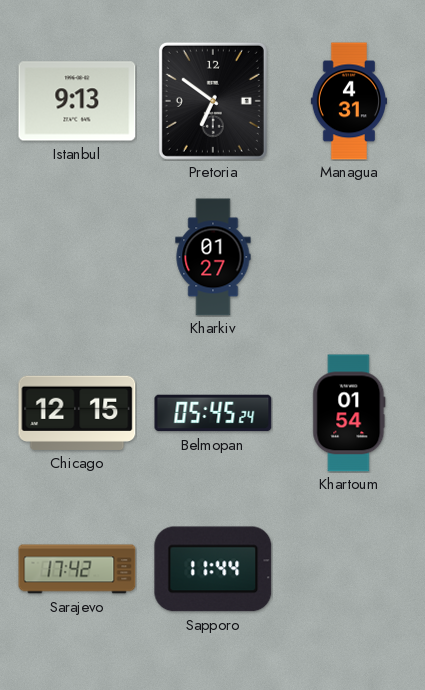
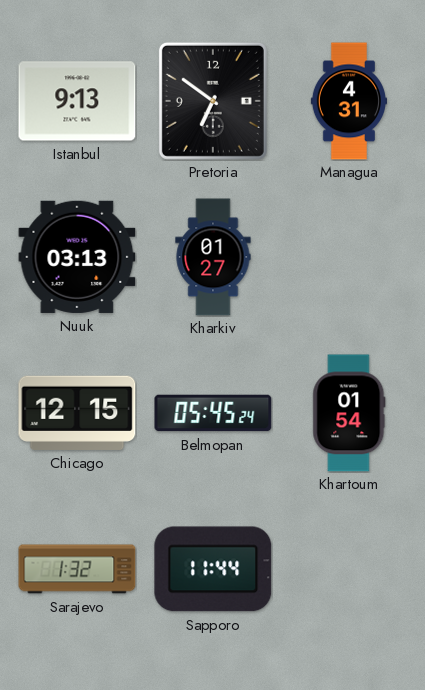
Nuuk: none -> 03:13
Sarajevo: 17:42 -> 1:32
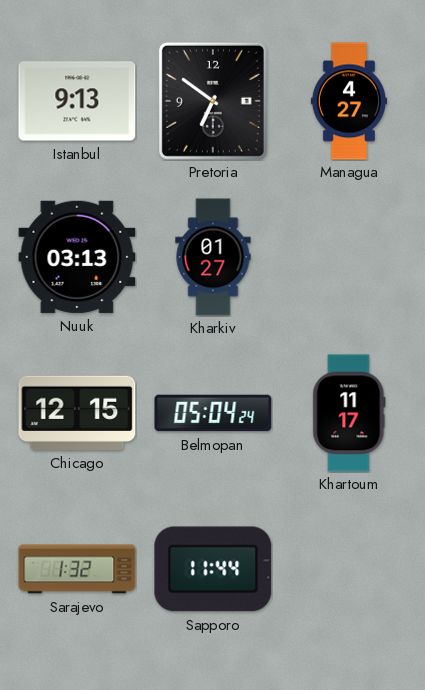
Managua: 4:31 -> 4:27
Belmopan: 05:45 -> 05:04
Khartoum: 01:54 -> 11:17
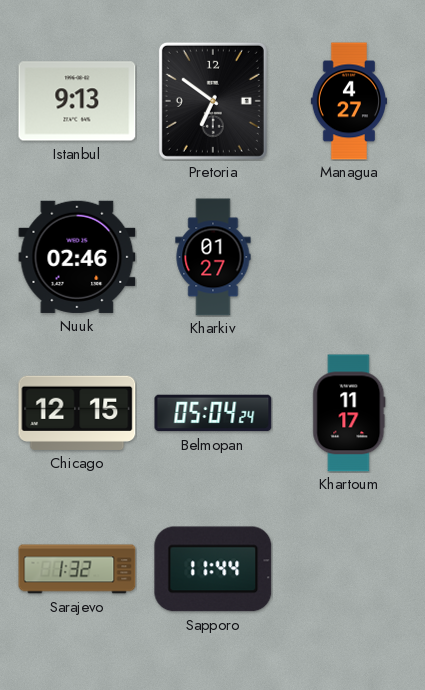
Nuuk: 03:13 -> 02:46
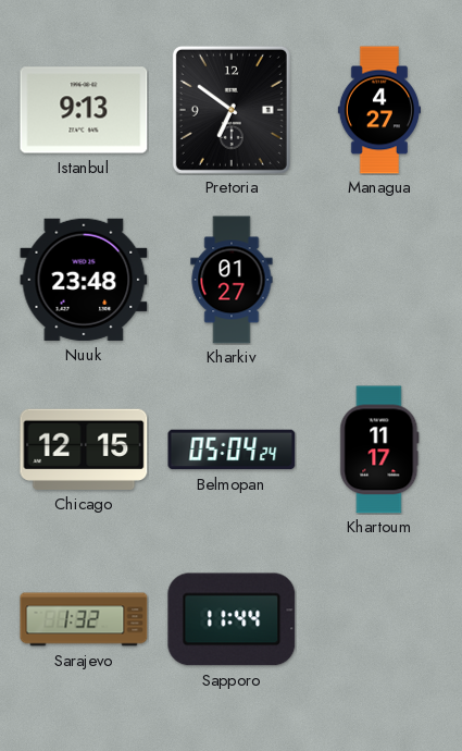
Nuuk: 02:46 -> 23:48
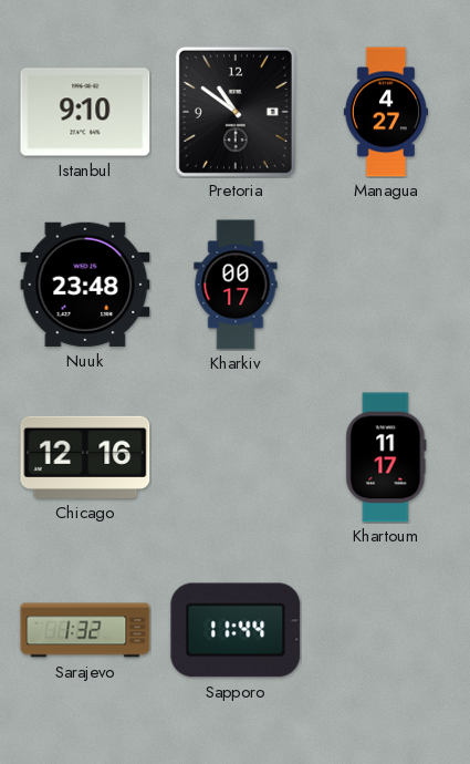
Istanbul: 9:13 -> 9:10
Pretoria: 6:51 -> 10:51
Kharkiv: 01:27 -> 00:17
Chicago: 12:15 -> 12:16
Belmopan: 05:04 -> none
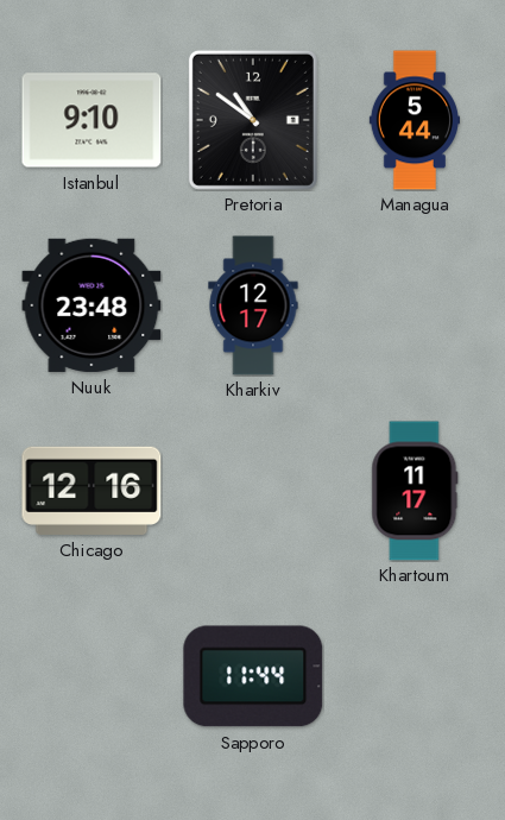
Managua: 4:27 -> 5:44
Kharkiv: 00:17 -> 12:17
Sarajevo: 1:32 -> none
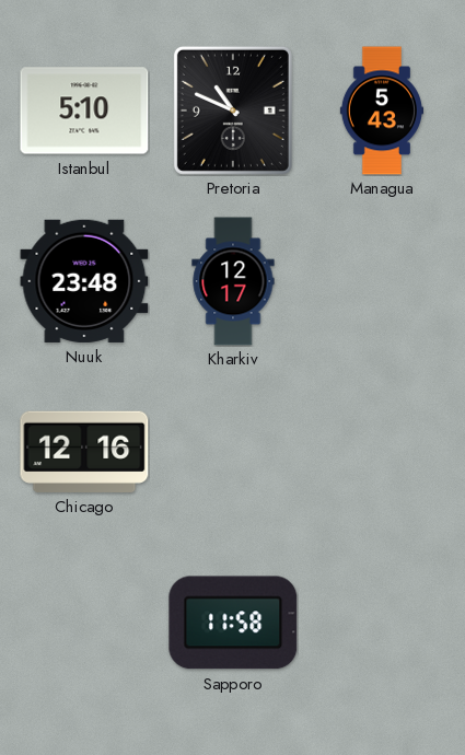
Istanbul: 9:10 -> 5:10
Pretoria: 10:51 -> 10:49
Managua: 5:44 -> 5:43
Khartoum: 11:17 -> none
Sapporo: 11:44 -> 11:58
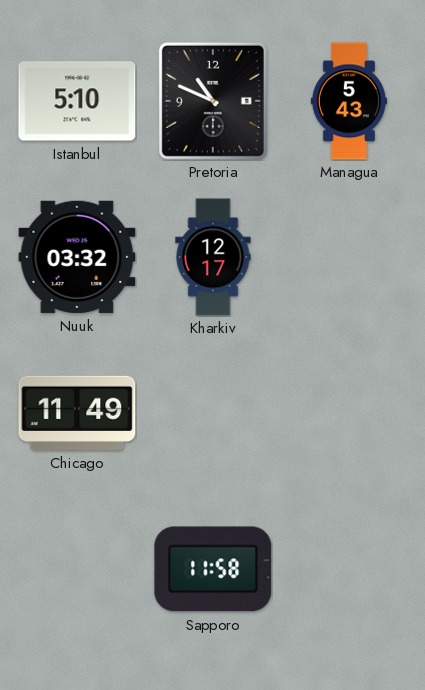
Nuuk: 23:48 -> 03:32
Chicago: 12:16 -> 11:49
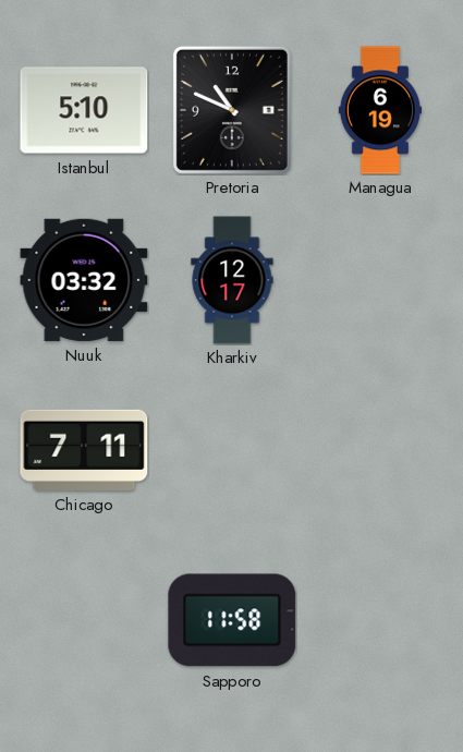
Managua: 5:43 -> 6:19
Chicago: 11:49 -> 7:11
